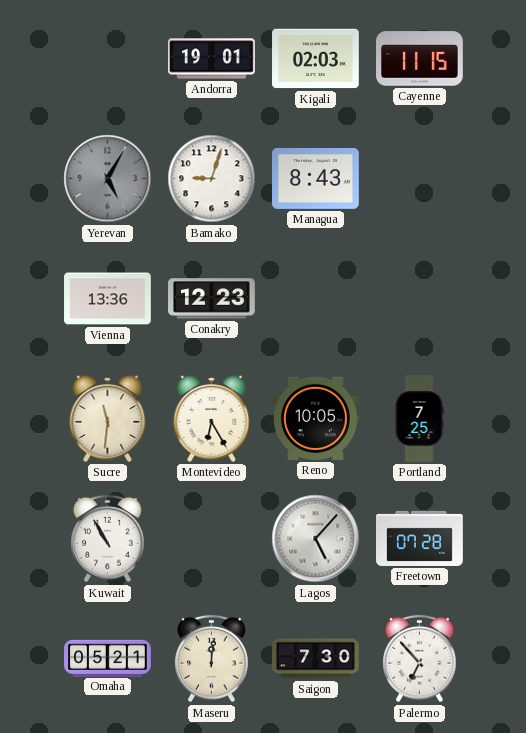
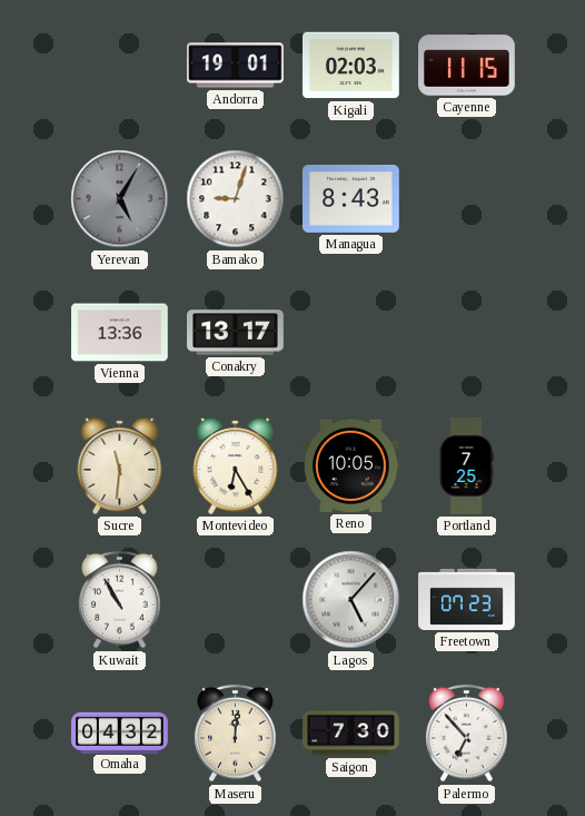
Conakry: 12:23 -> 13:17
Freetown: 07:28 -> 07:23
Omaha: 05:21 -> 04:32
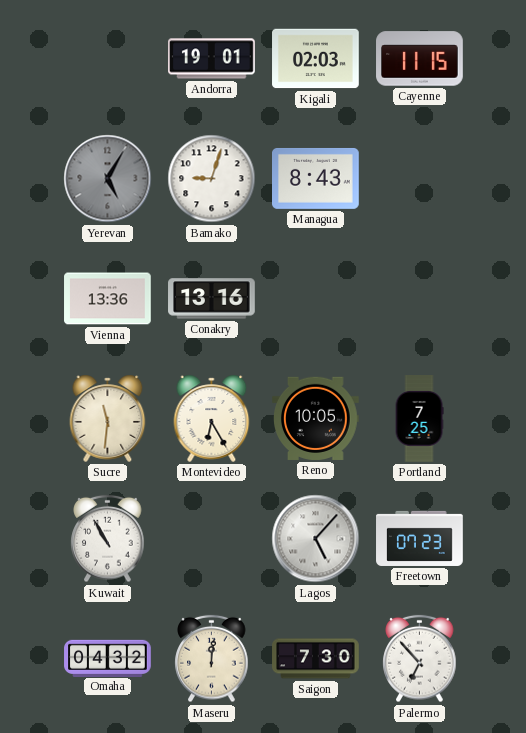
Conakry: 13:17 -> 13:16
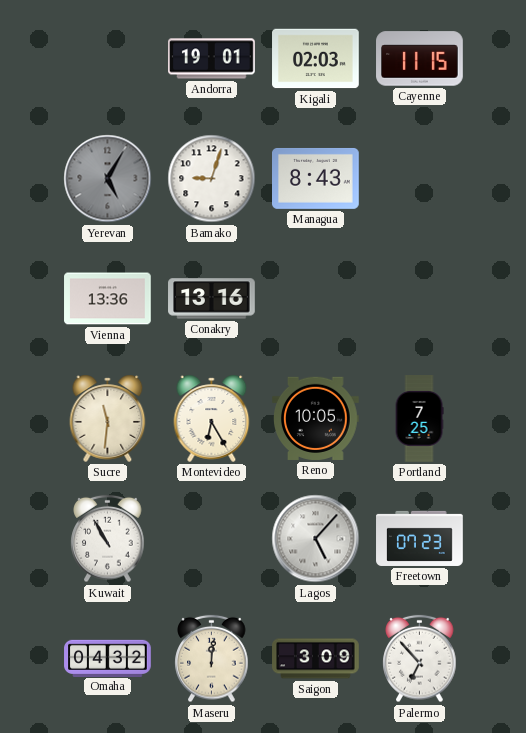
Saigon: 7:30 -> 3:09
